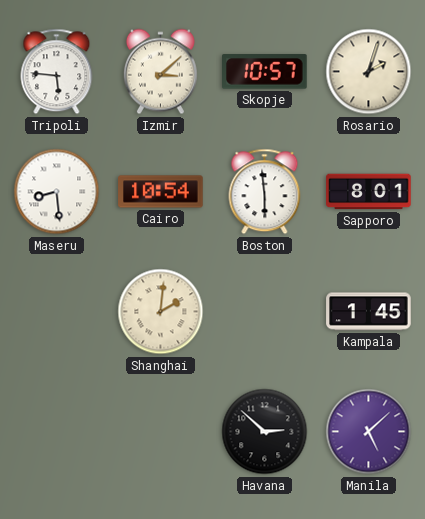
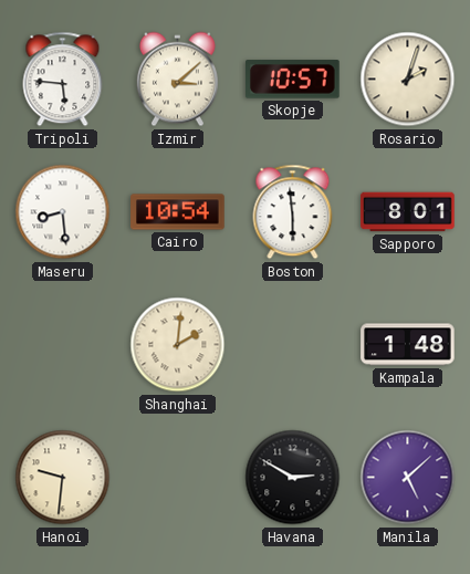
Kampala: 1:45 -> 1:48
Hanoi: none -> 9:31
Havana: 2:52 -> 2:50
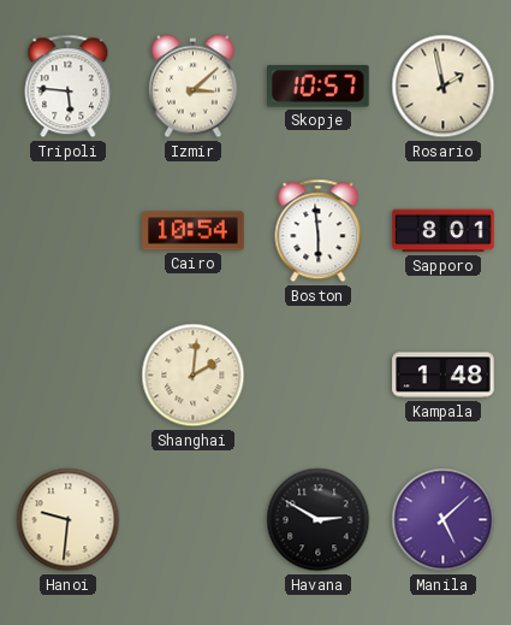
Rosario: 2:03 -> 1:58
Maseru: 8:29 -> none
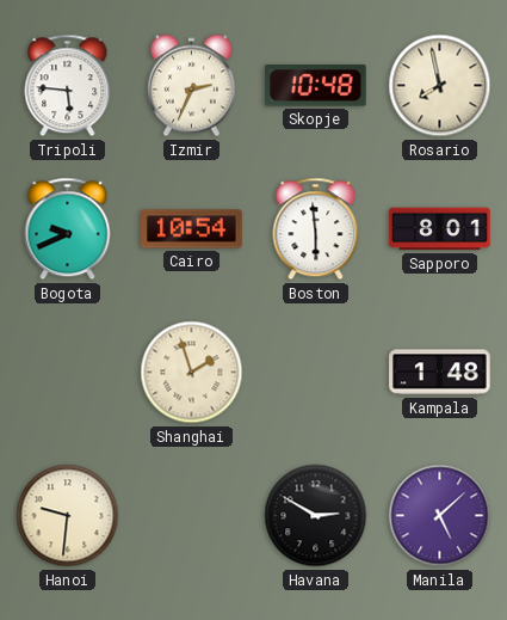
Izmir: 3:08 -> 2:34
Skopje: 10:57 -> 10:48
Rosario: 1:58 -> 7:58
Bogota: none -> 9:41
Shanghai: 2:01 -> 1:57
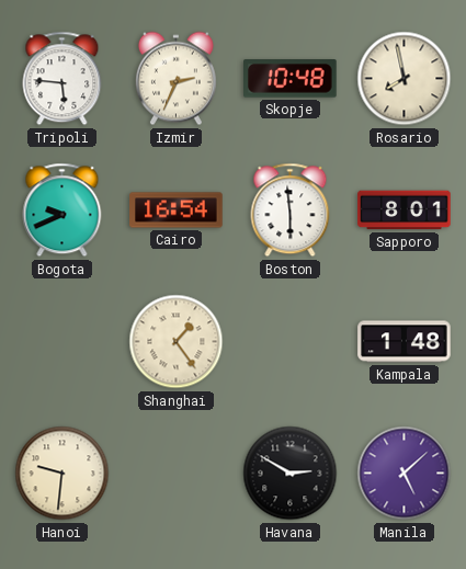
Cairo: 10:54 -> 16:54
Shanghai: 1:57 -> 1:24
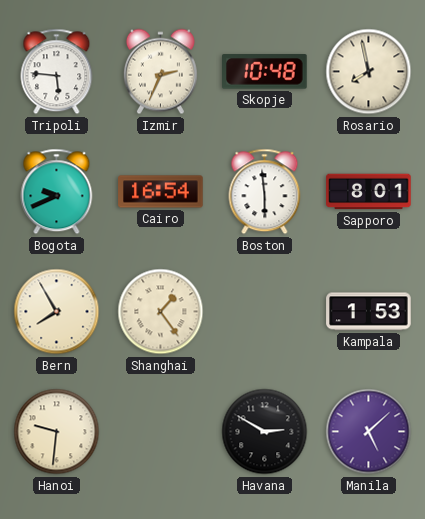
Bern: none -> 7:55
Kampala: 1:48 -> 1:53
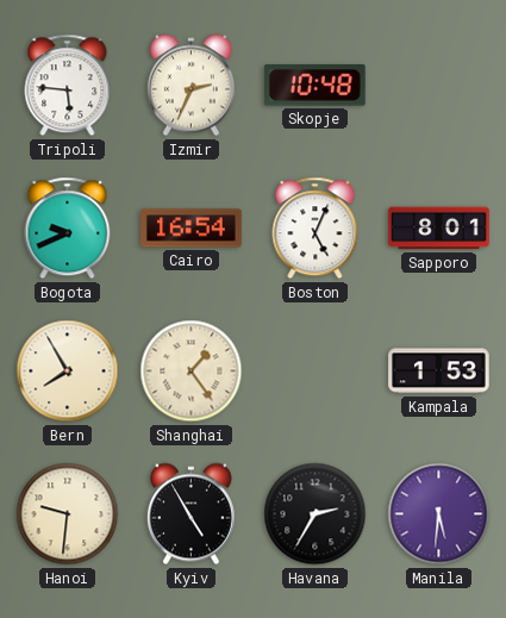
Rosario: 7:58 -> none
Boston: 5:59 -> 5:04
Kyiv: none -> 4:55
Havana: 2:50 -> 2:35
Manila: 5:08 -> 5:31
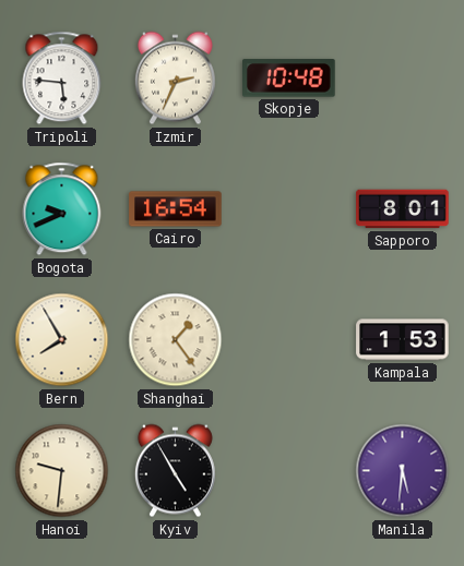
Boston: 5:04 -> none
Havana: 2:35 -> none
